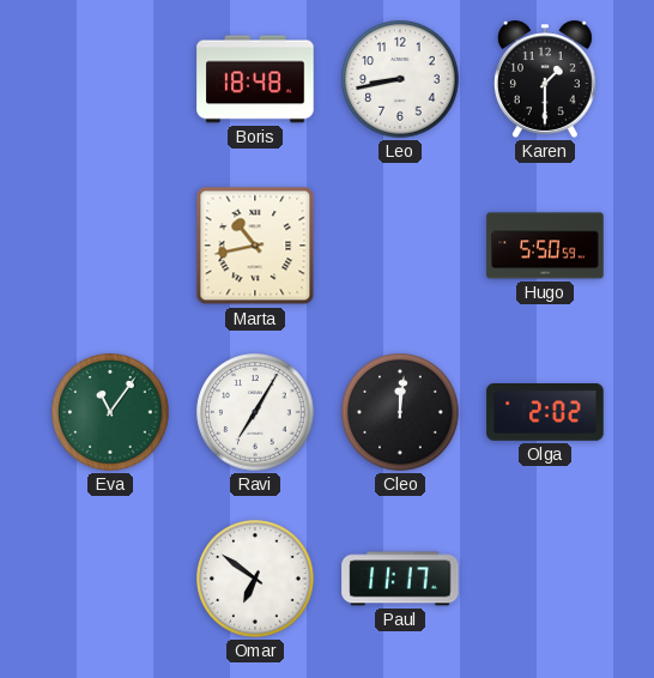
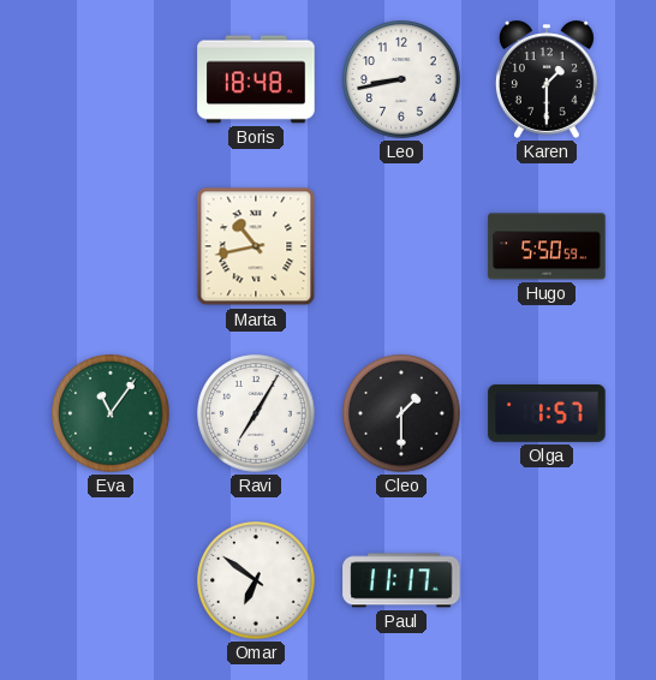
Cleo: 12:01 -> 1:30
Olga: 2:02 -> 1:57
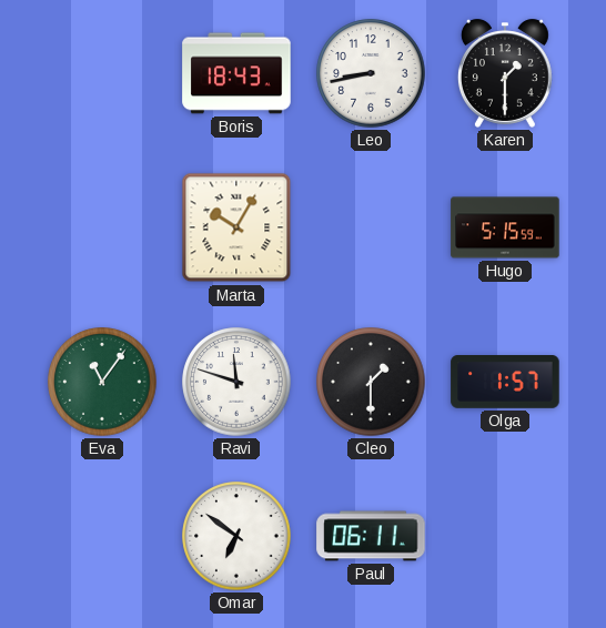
Boris: 18:48 -> 18:43
Marta: 10:43 -> 10:05
Hugo: 5:50 -> 5:15
Ravi: 7:05 -> 11:48
Paul: 11:17 -> 06:11
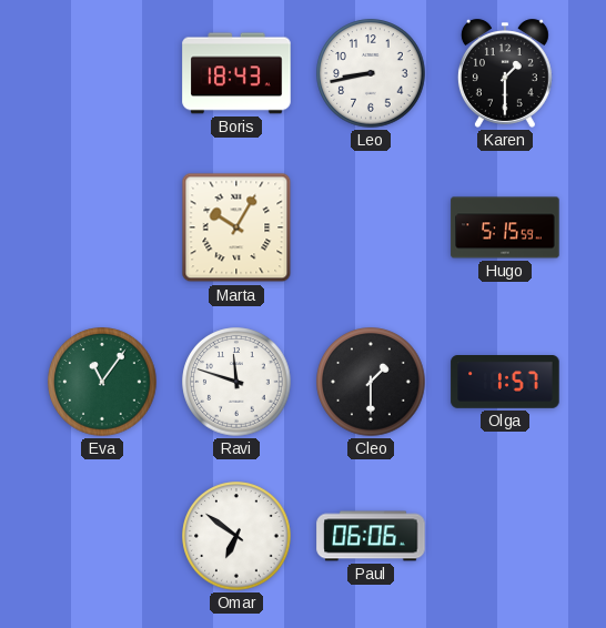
Paul: 06:11 -> 06:06
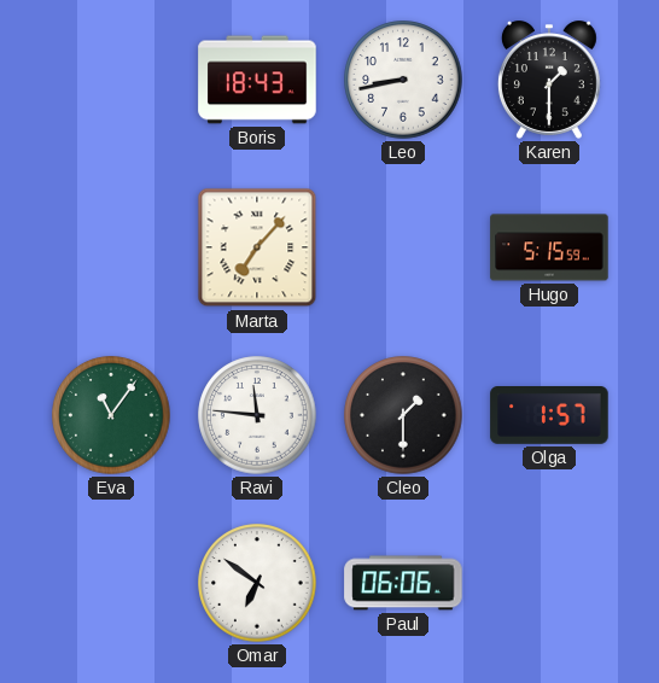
Marta: 10:05 -> 7:07
Ravi: 11:48 -> 11:46
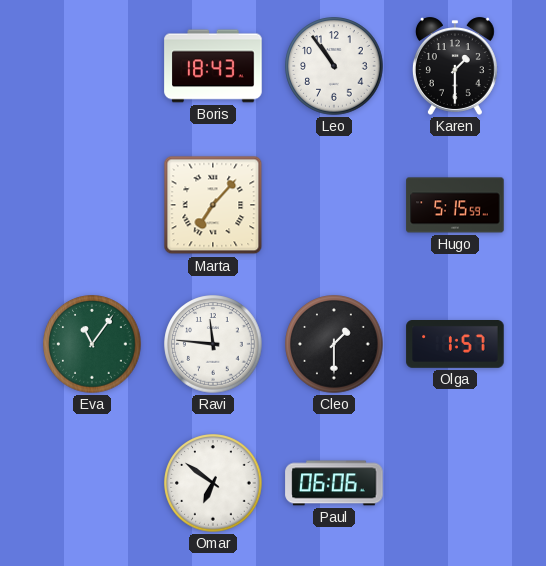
Leo: 8:43 -> 10:54
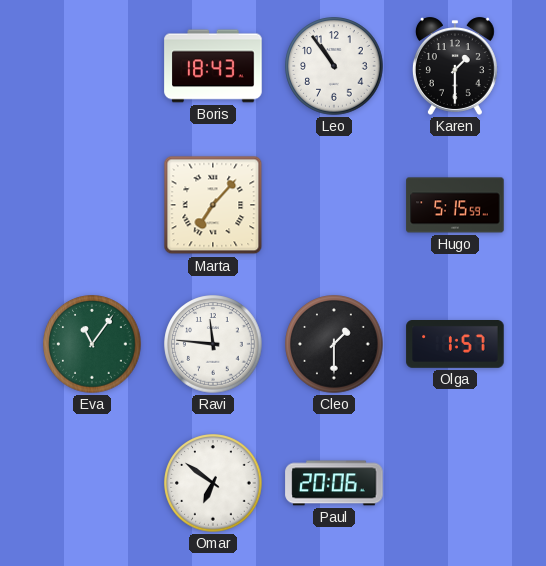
Paul: 06:06 -> 20:06
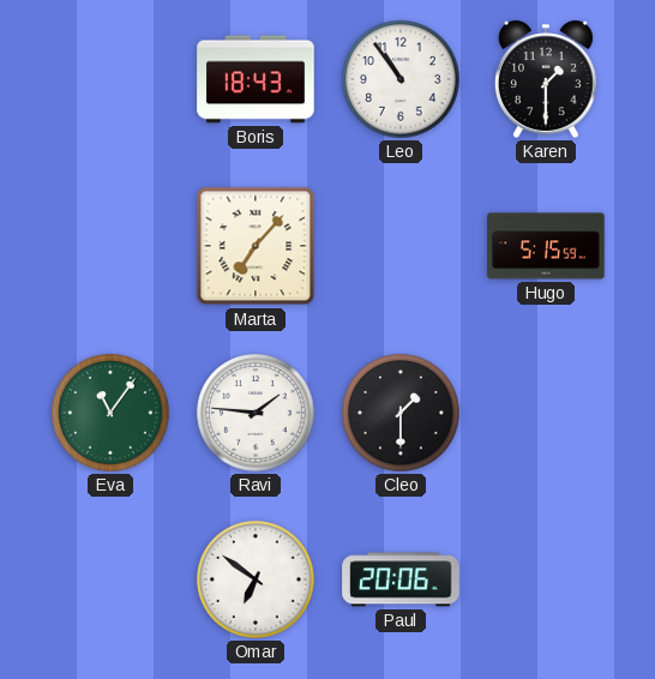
Ravi: 11:46 -> 1:46
Olga: 1:57 -> none
